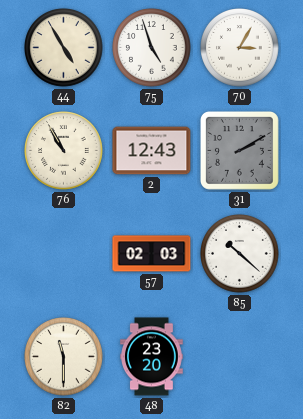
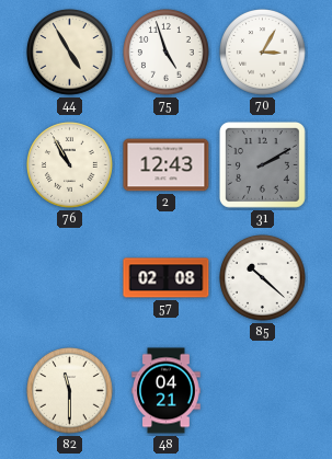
57: 02:03 -> 02:08
48: 23:20 -> 04:21
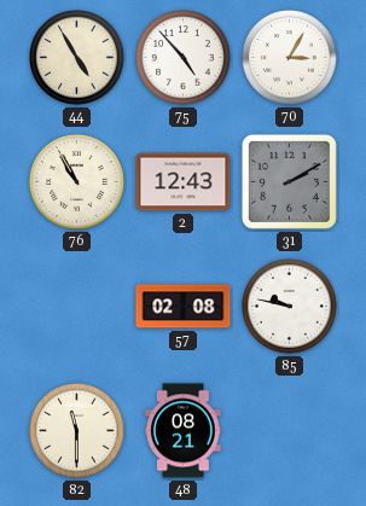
75: 4:57 -> 4:53
85: 10:22 -> 9:47
48: 04:21 -> 08:21
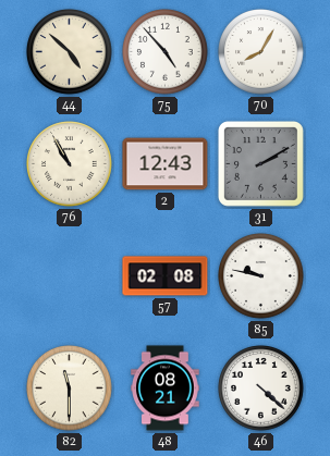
44: 4:55 -> 4:52
70: 3:05 -> 8:05
46: none -> 4:22
